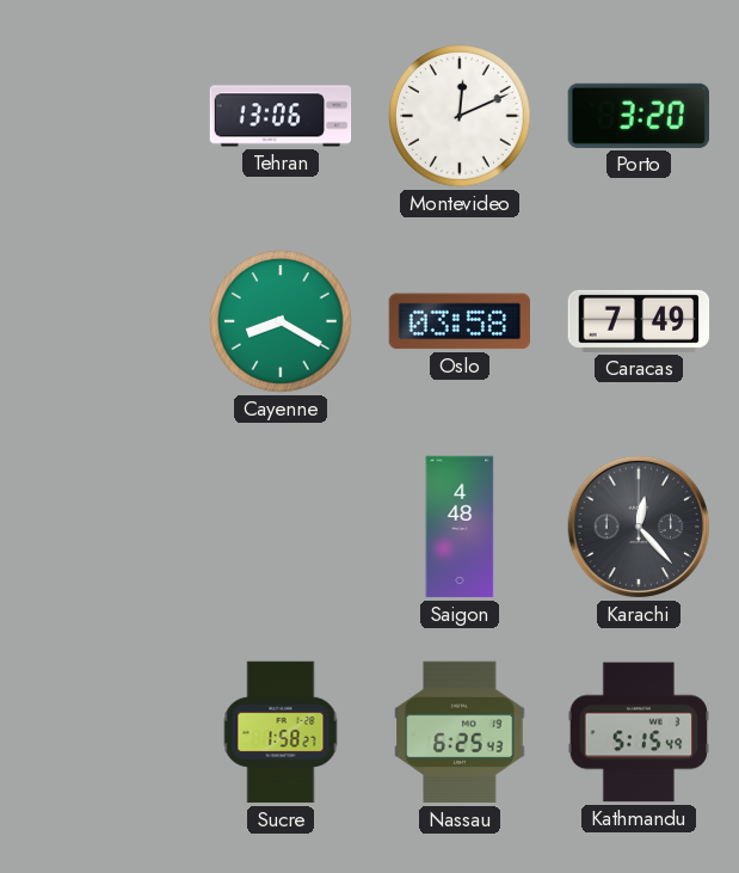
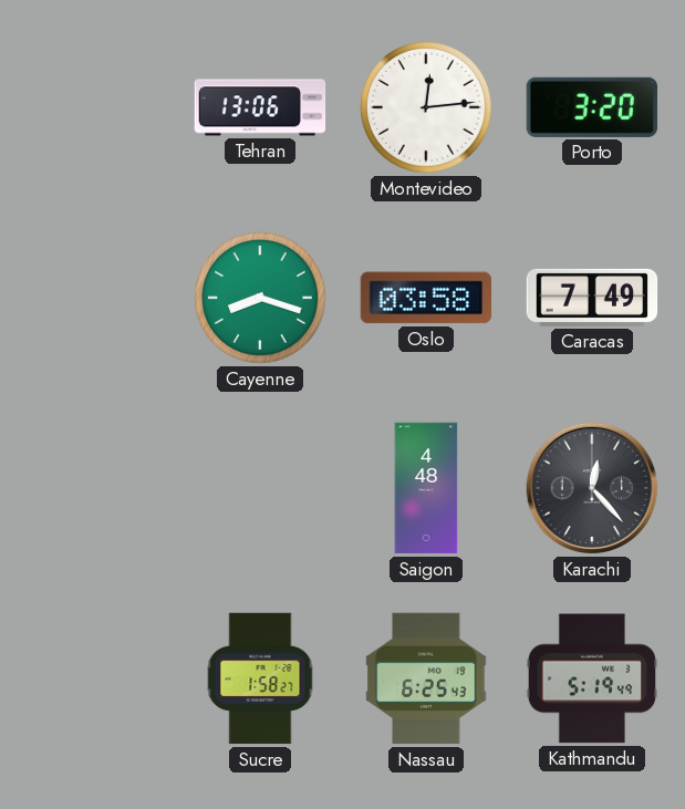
Montevideo: 12:11 -> 12:14
Cayenne: 8:20 -> 8:18
Kathmandu: 5:15 -> 5:19
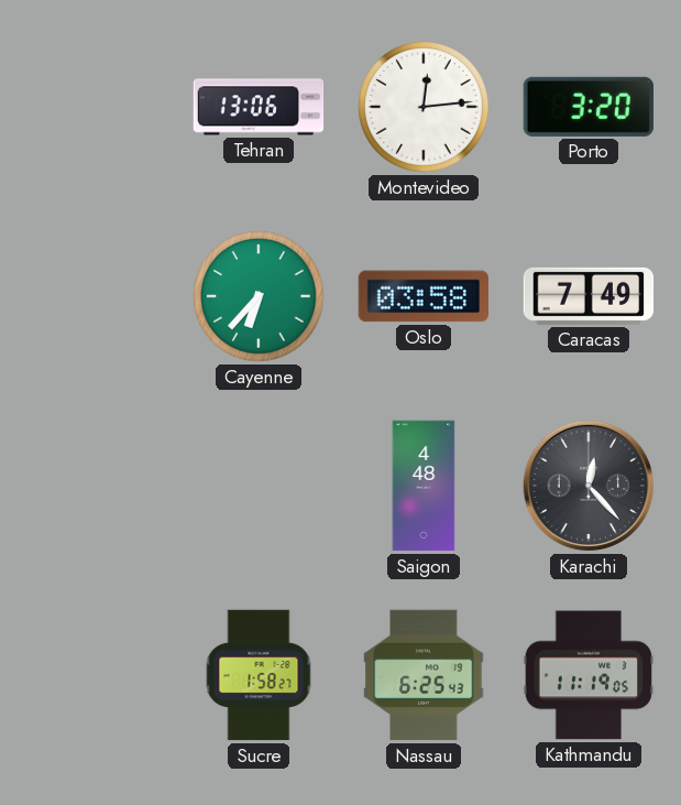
Cayenne: 8:18 -> 6:37
Kathmandu: 5:19 -> 11:19
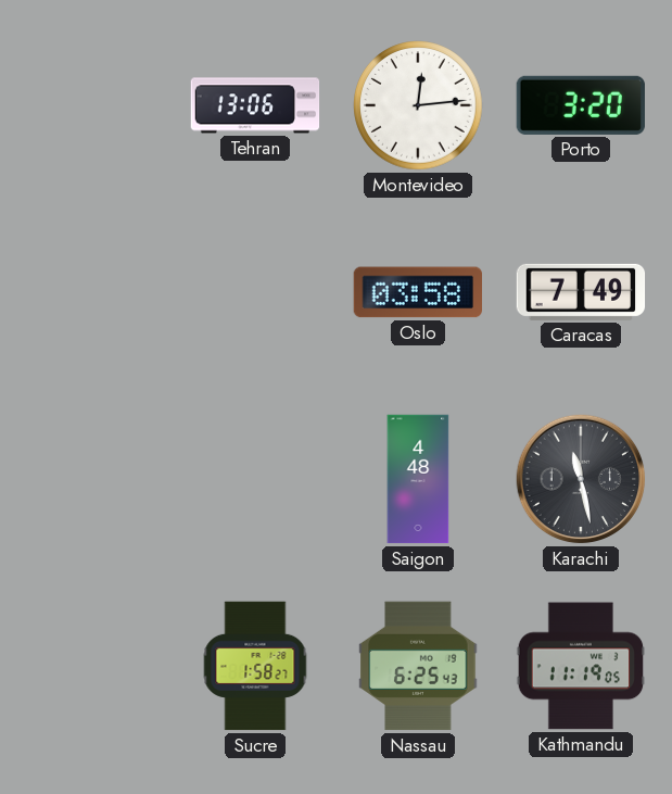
Cayenne: 6:37 -> none
Karachi: 12:23 -> 11:28
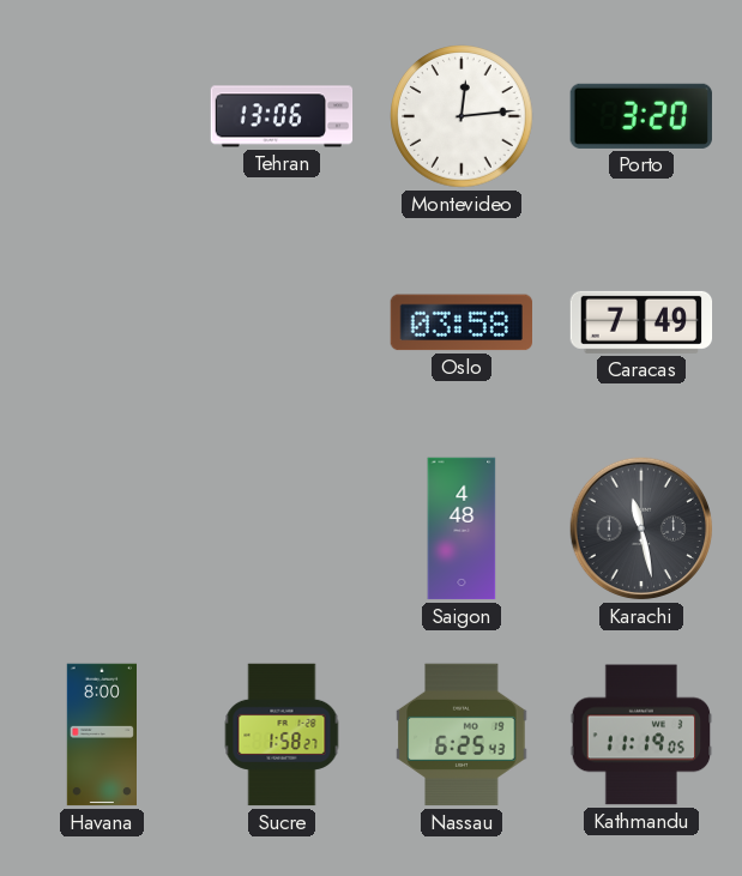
Havana: none -> 8:00
